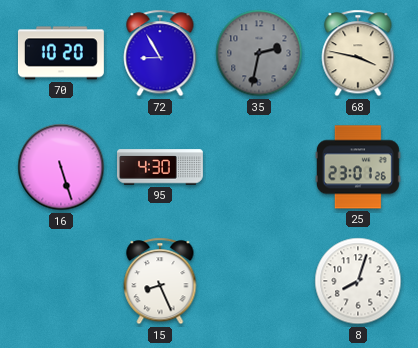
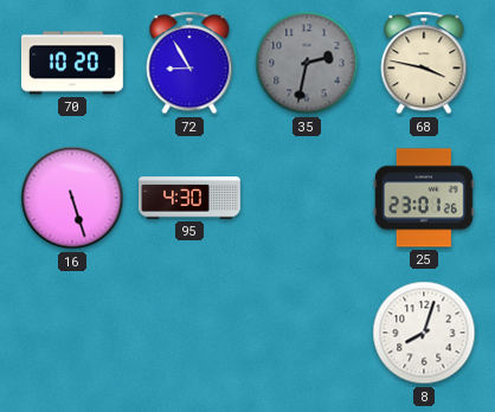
15: 8:26 -> none
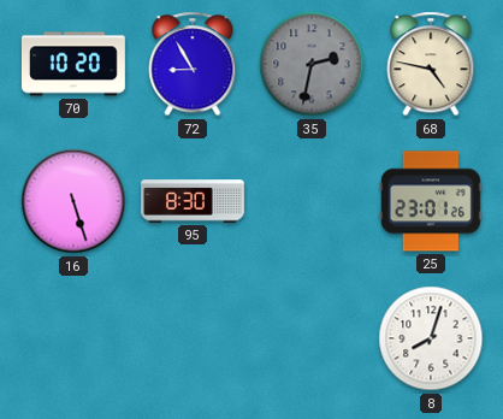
68: 3:47 -> 4:47
95: 4:30 -> 8:30
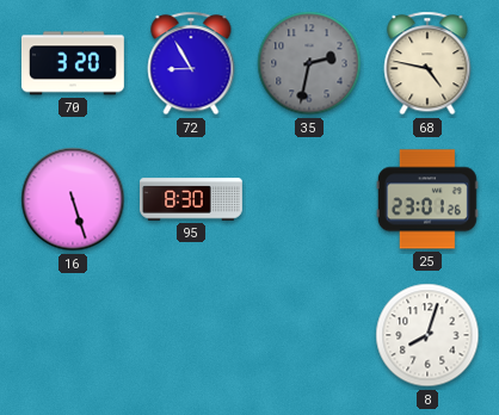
70: 10:20 -> 3:20
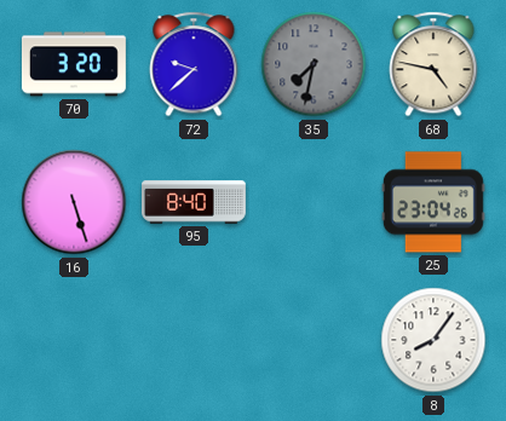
72: 8:55 -> 9:38
35: 2:32 -> 7:32
95: 8:30 -> 8:40
25: 23:01 -> 23:04
8: 8:03 -> 8:06
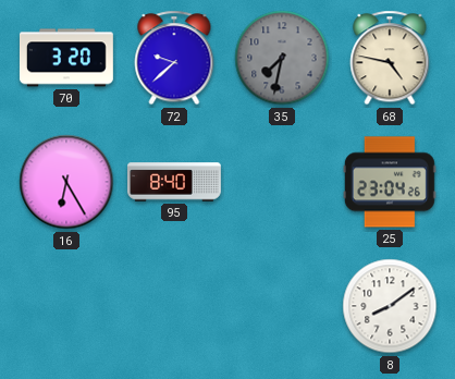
16: 5:27 -> 6:25
8: 8:06 -> 8:09
